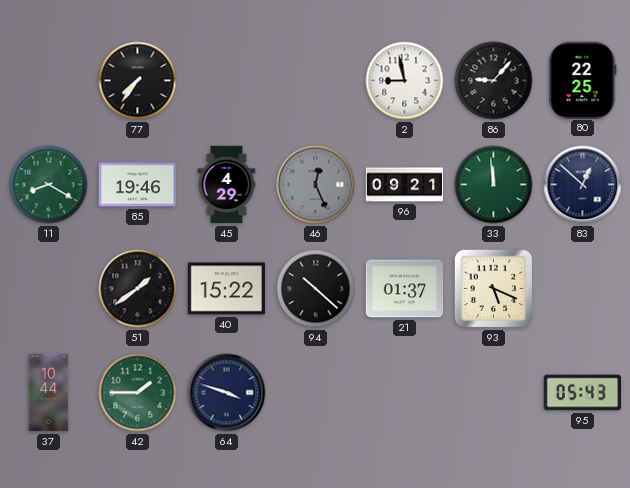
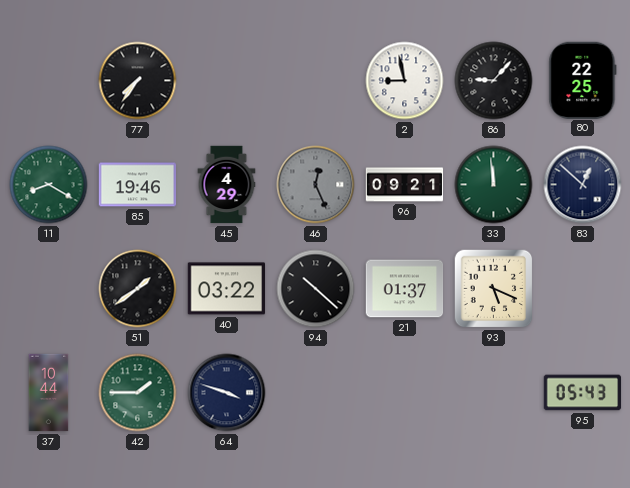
40: 15:22 -> 03:22
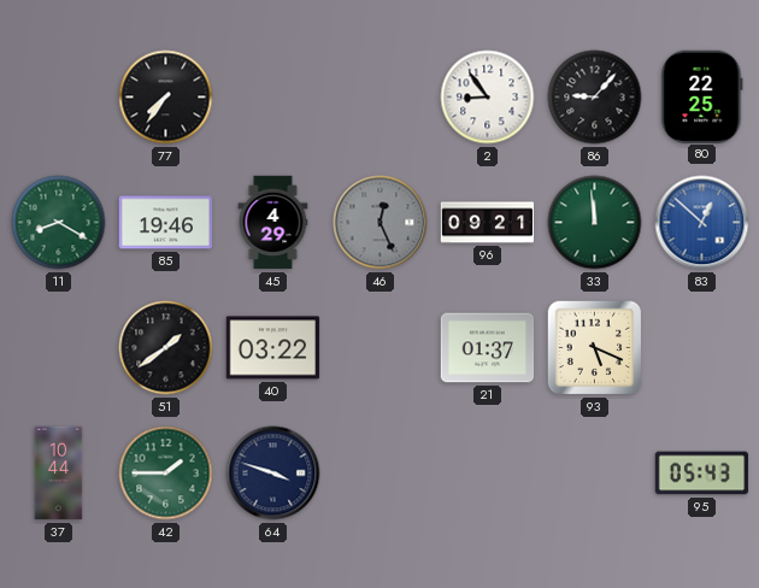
2: 8:58 -> 8:54
83 dial: navy -> blue
94: 10:22 -> none
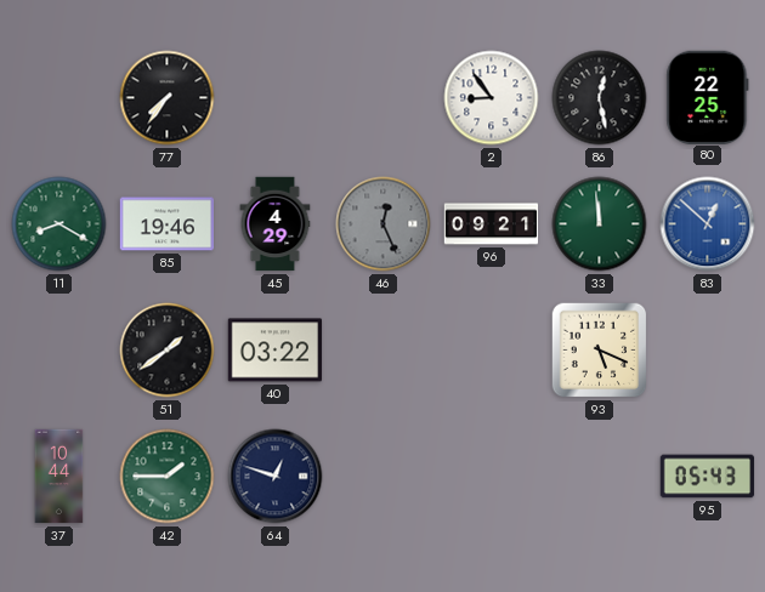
86: 9:07 -> 12:28
21: 01:37 -> none
64: 3:48 -> 12:48
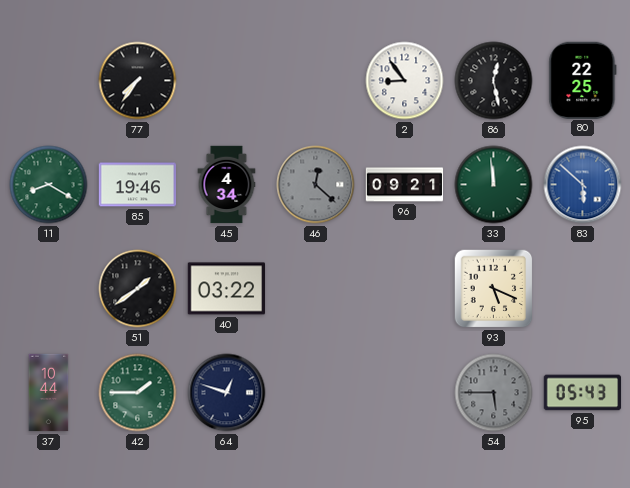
45: 4:29 -> 4:34
46: 12:26 -> 12:22
83: 12:52 -> 5:52
54: none -> 5:45
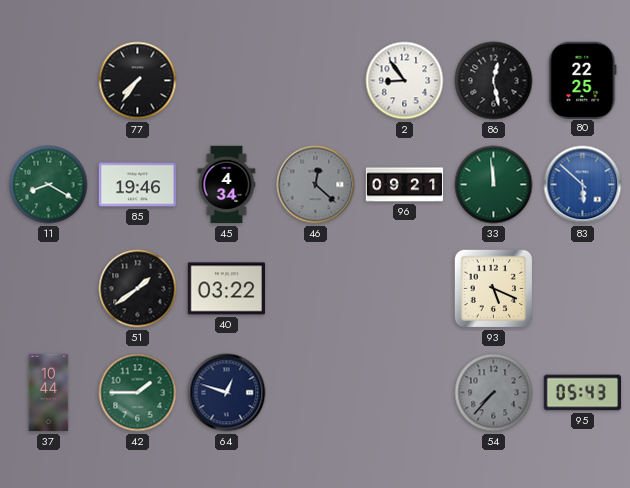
54: 5:45 -> 7:37
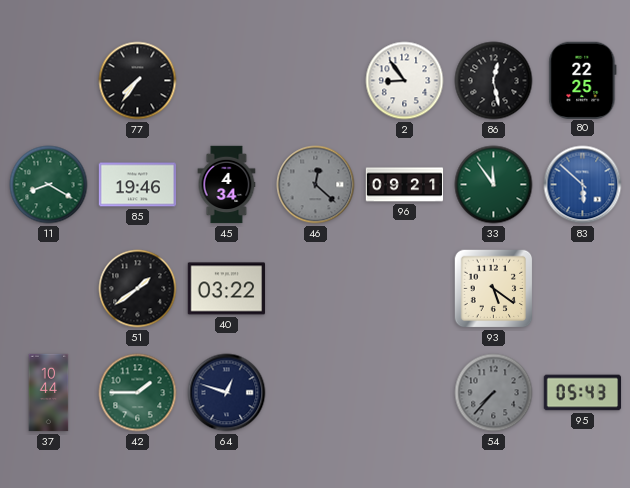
33: 11:59 -> 11:54
93: 5:19 -> 5:21
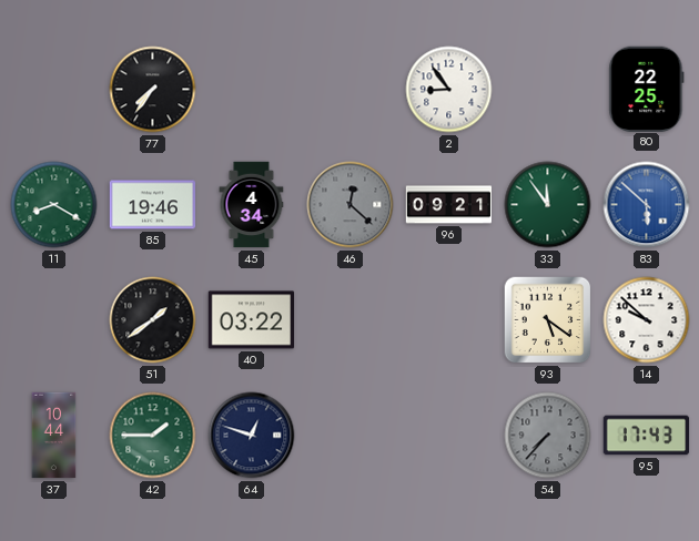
86: 12:28 -> none
14: none -> 9:52
95: 05:43 -> 17:43
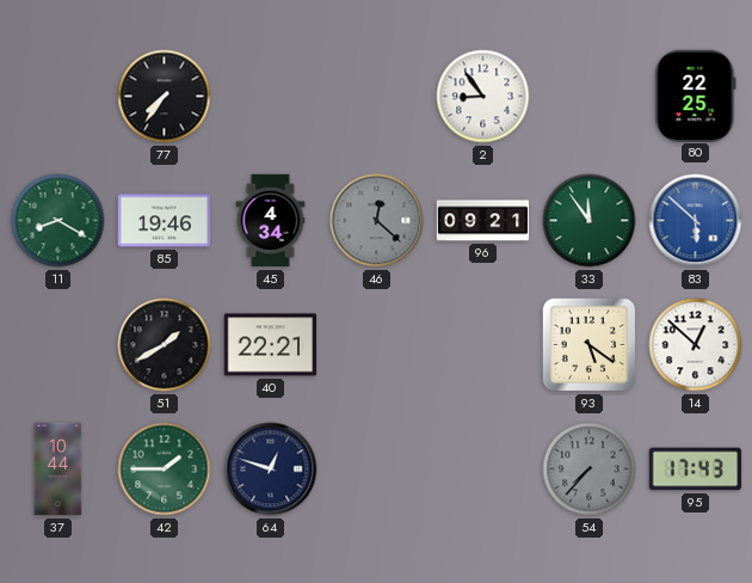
51: 1:39 -> 1:40
40: 03:22 -> 22:21
14: 9:52 -> 12:52
